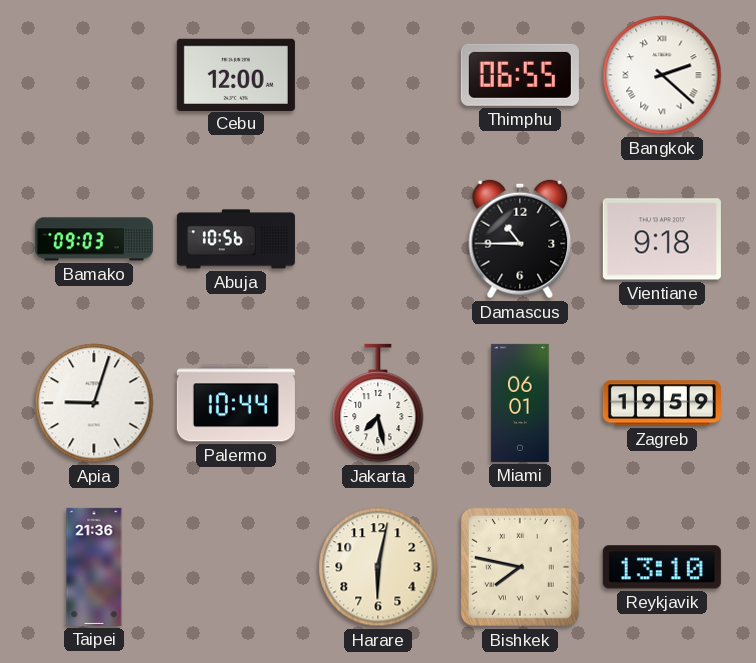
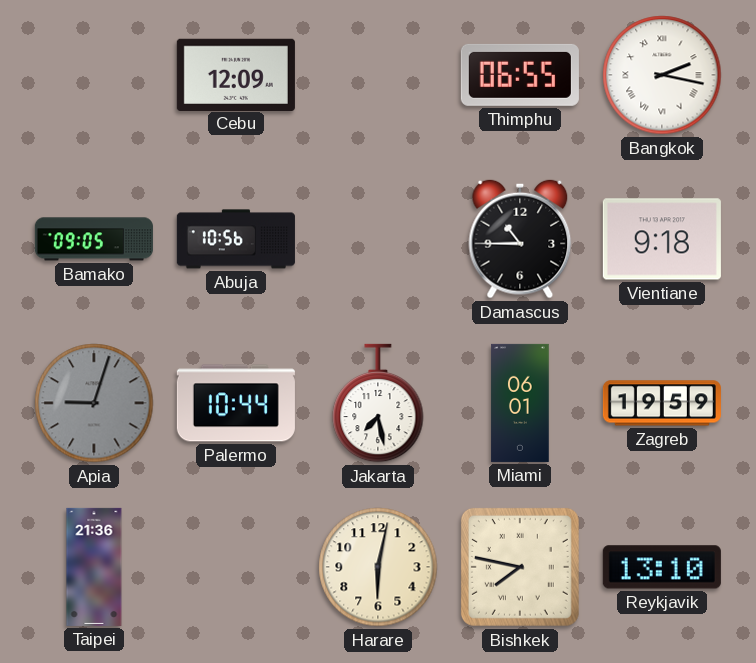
Cebu: 12:00 -> 12:09
Bangkok: 2:22 -> 2:17
Bamako: 09:03 -> 09:05
Apia dial: white -> grey
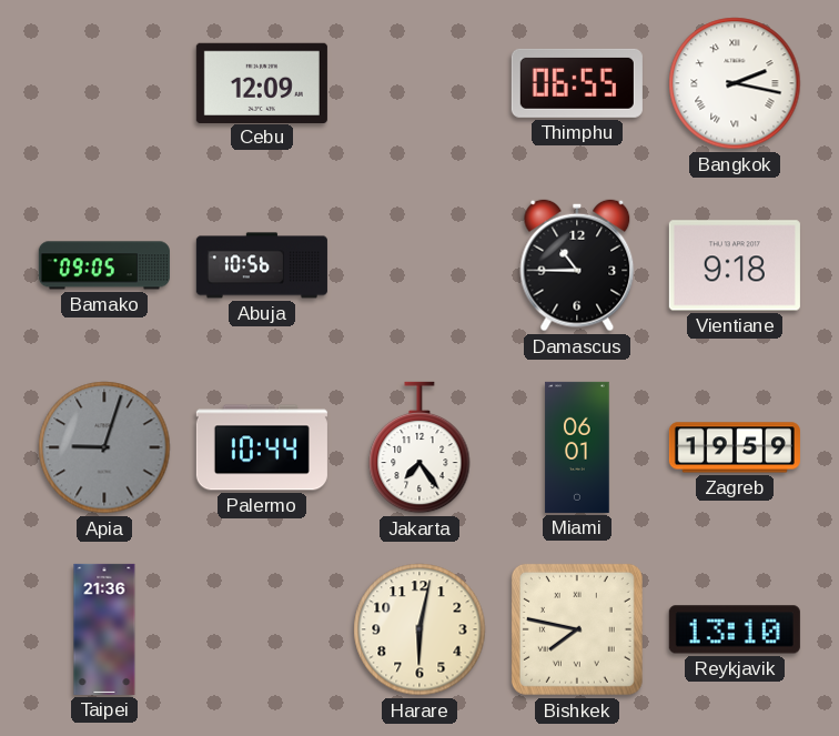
Jakarta: 7:28 -> 7:24
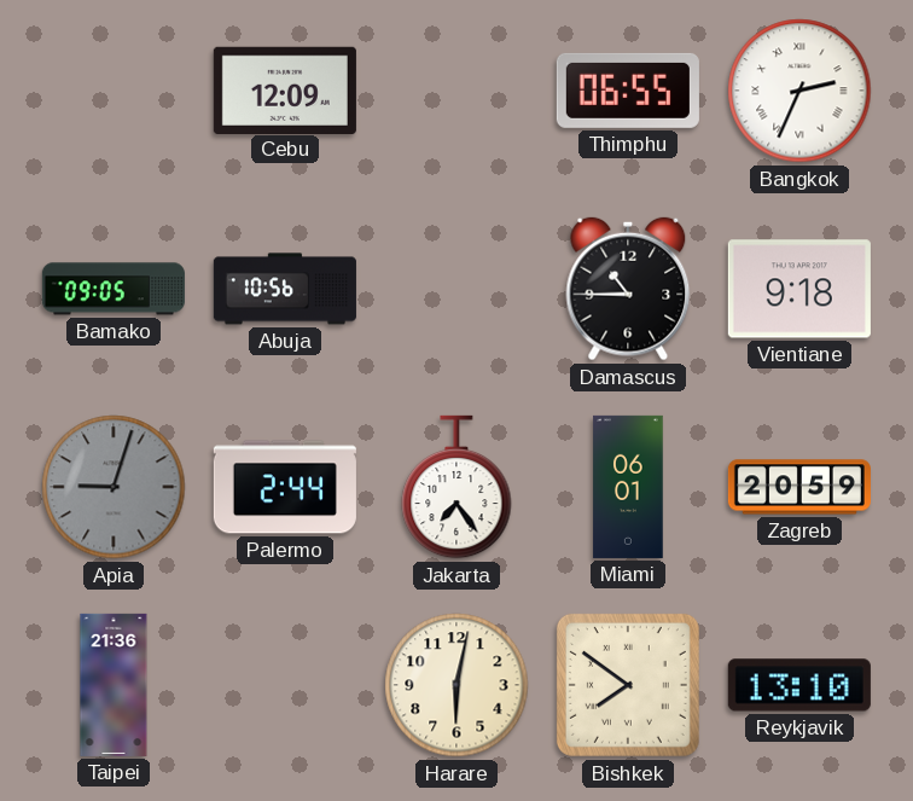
Bangkok: 2:17 -> 2:34
Palermo: 10:44 -> 2:44
Zagreb: 19:59 -> 20:59
Bishkek: 7:47 -> 7:51
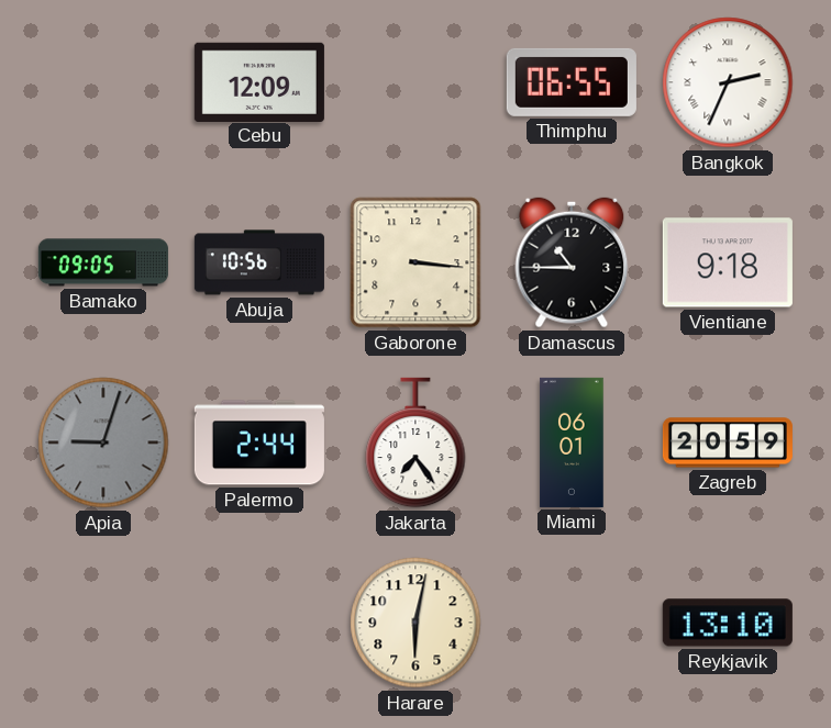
Gaborone: none -> 3:16
Taipei: 21:36 -> none
Bishkek: 7:51 -> none
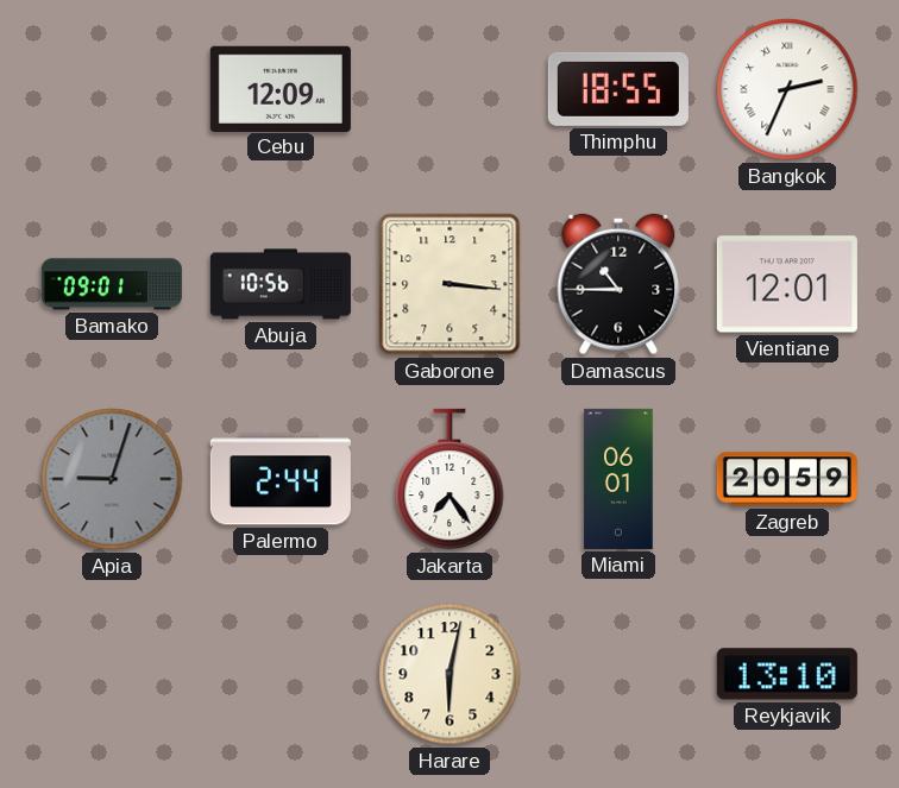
Thimphu: 06:55 -> 18:55
Bamako: 09:05 -> 09:01
Vientiane: 9:18 -> 12:01
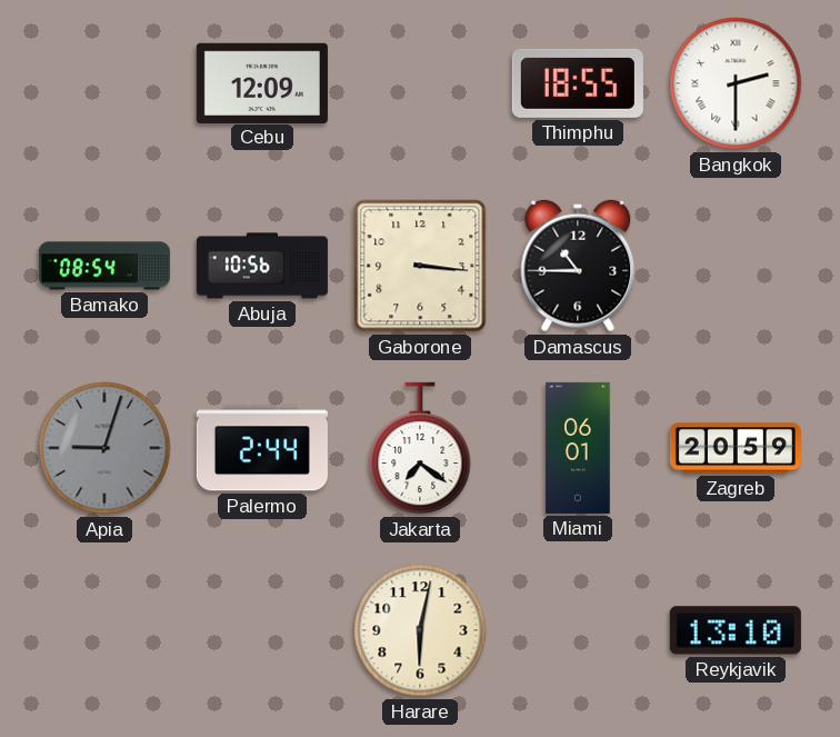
Bangkok: 2:34 -> 2:30
Bamako: 09:01 -> 08:54
Vientiane: 12:01 -> none
Jakarta: 7:24 -> 7:21
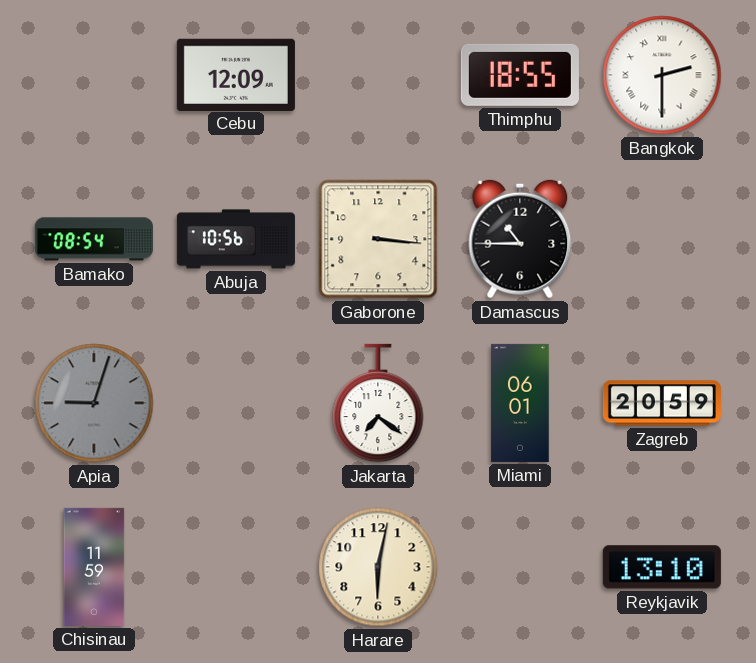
Palermo: 2:44 -> none
Chisinau: none -> 11:59
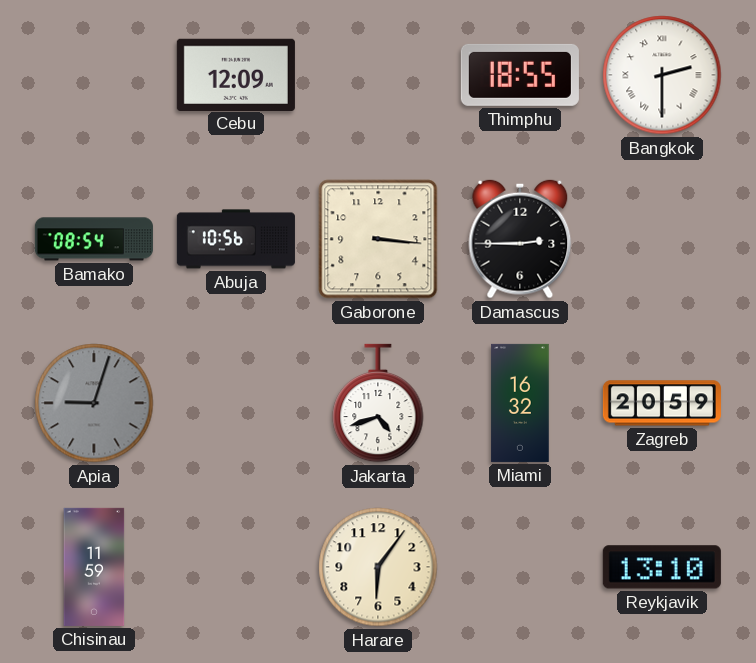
Damascus: 10:45 -> 2:45
Jakarta: 7:21 -> 4:42
Miami: 06:01 -> 16:32
Harare: 6:02 -> 6:06
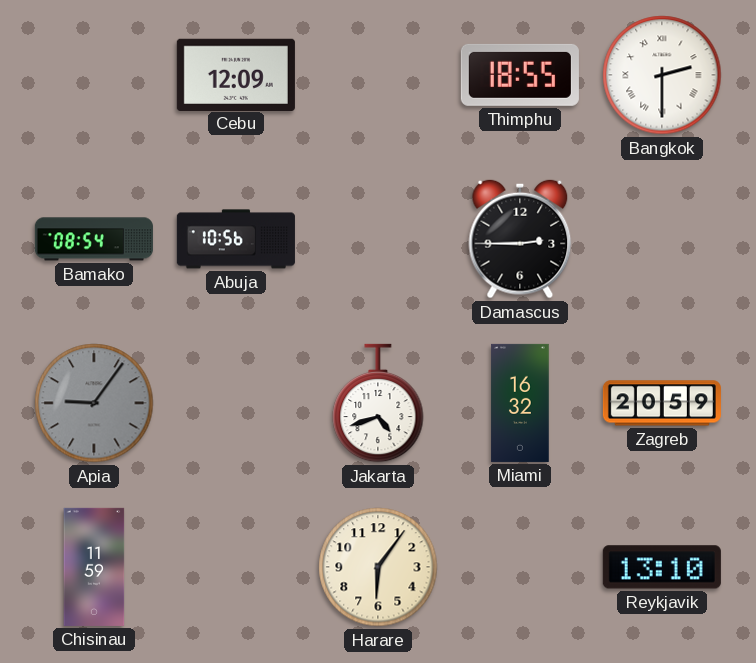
Gaborone: 3:16 -> none
Apia: 9:03 -> 9:06
